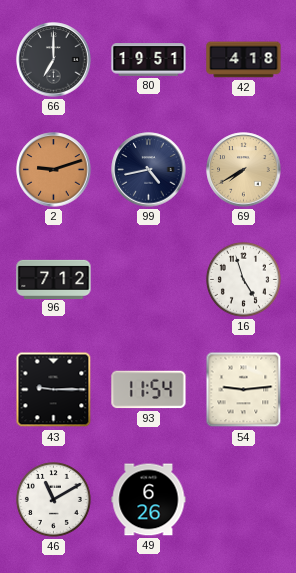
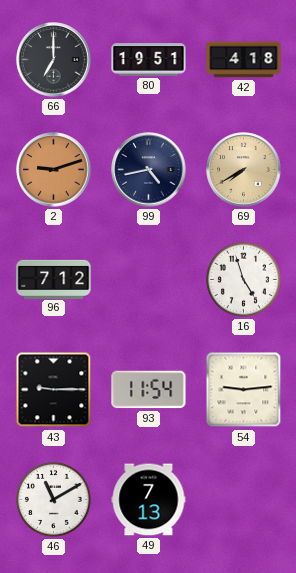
49: 6:26 -> 7:13
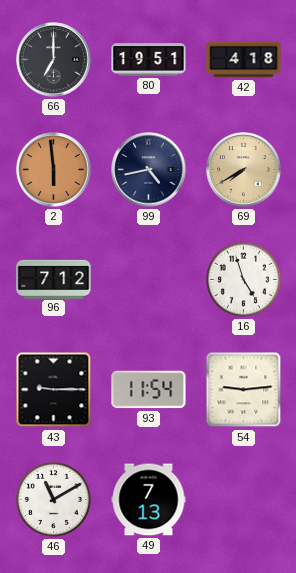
2: 9:12 -> 5:59
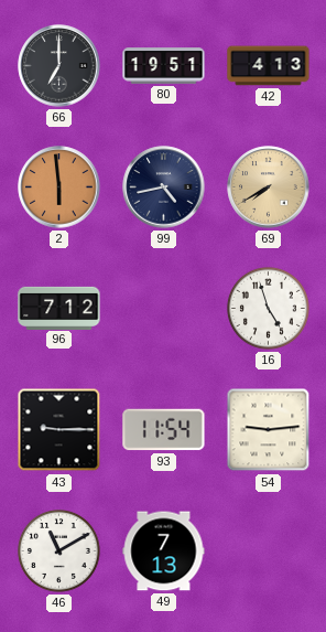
42: 4:18 -> 4:13
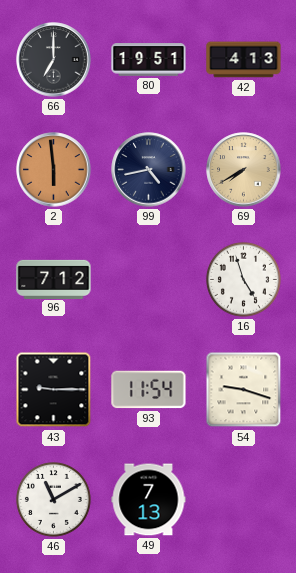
54: 9:14 -> 9:18
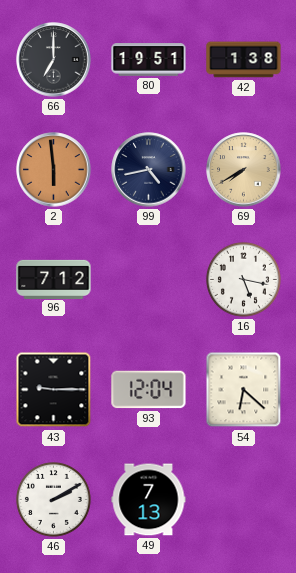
42: 4:13 -> 1:38
16: 4:57 -> 5:17
93: 11:54 -> 12:04
54: 9:18 -> 6:22
46: 11:10 -> 2:10
